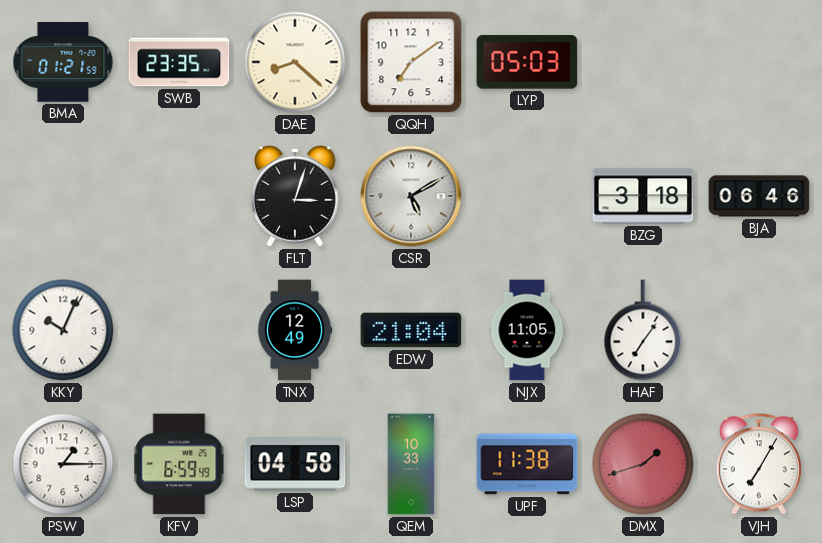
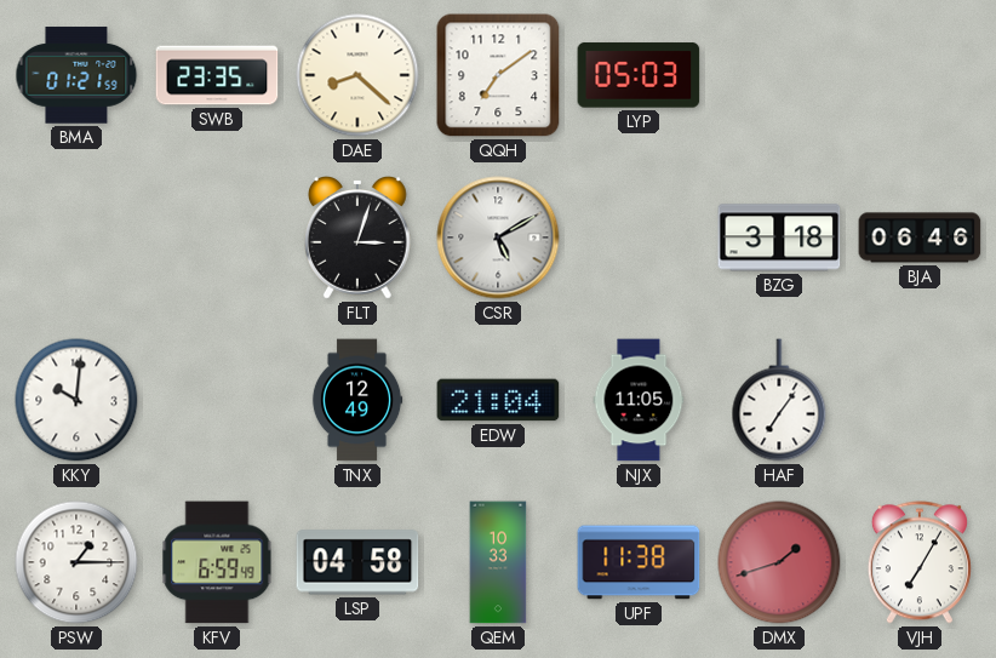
KKY: 10:04 -> 10:01
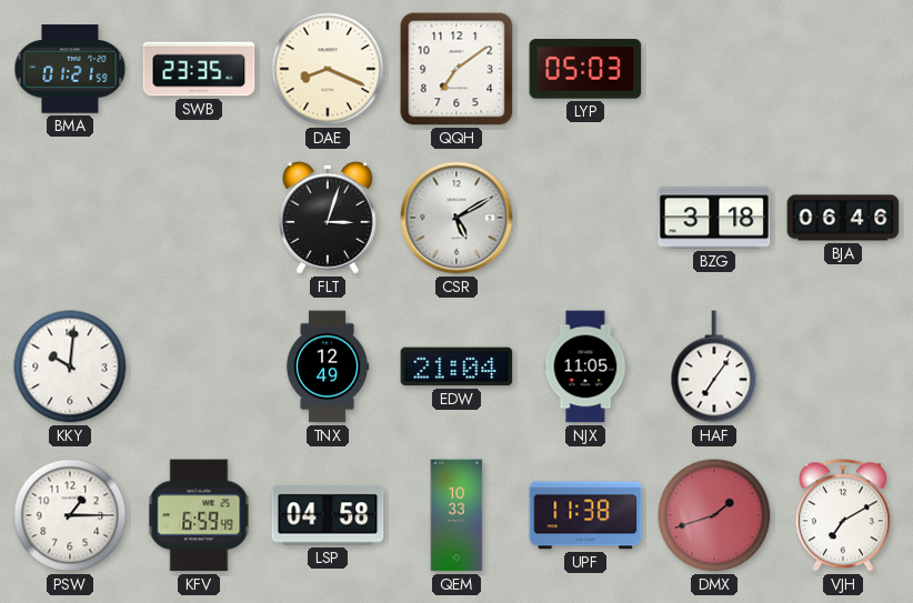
DAE: 8:22 -> 8:19
VJH: 7:05 -> 7:10
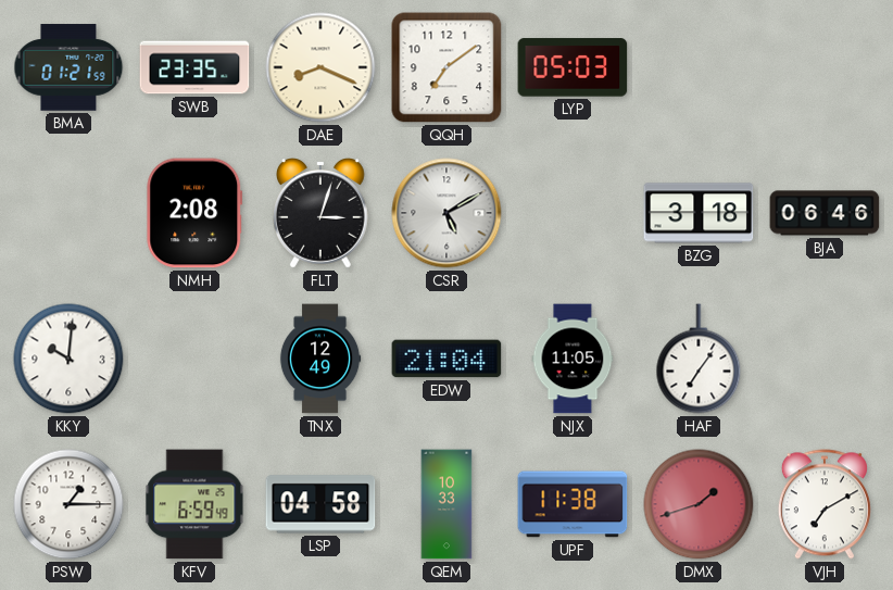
NMH: none -> 2:08
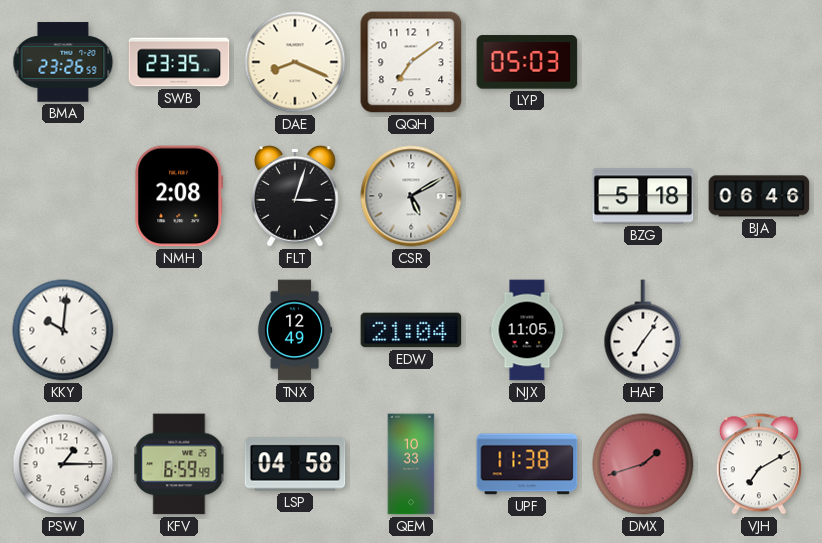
BMA: 01:21 -> 23:26
BZG: 3:18 -> 5:18
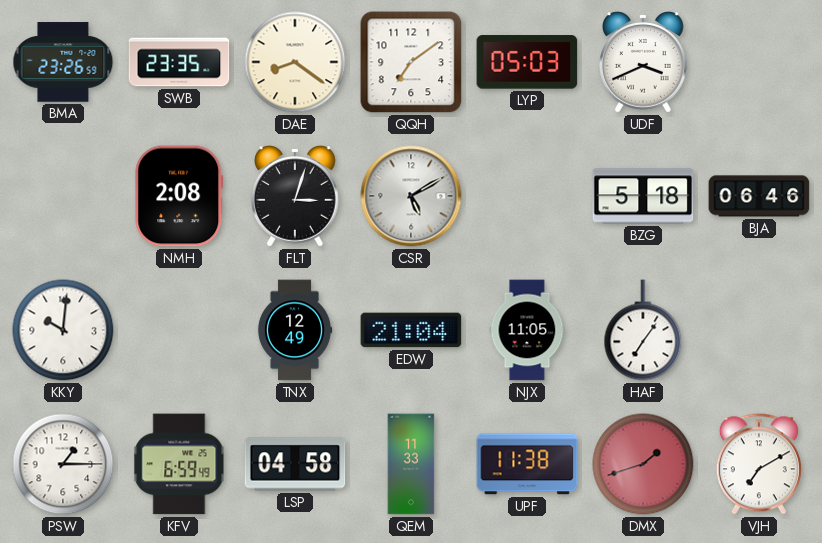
DAE: 8:19 -> 8:21
UDF: none -> 3:41
QEM: 10:33 -> 11:33
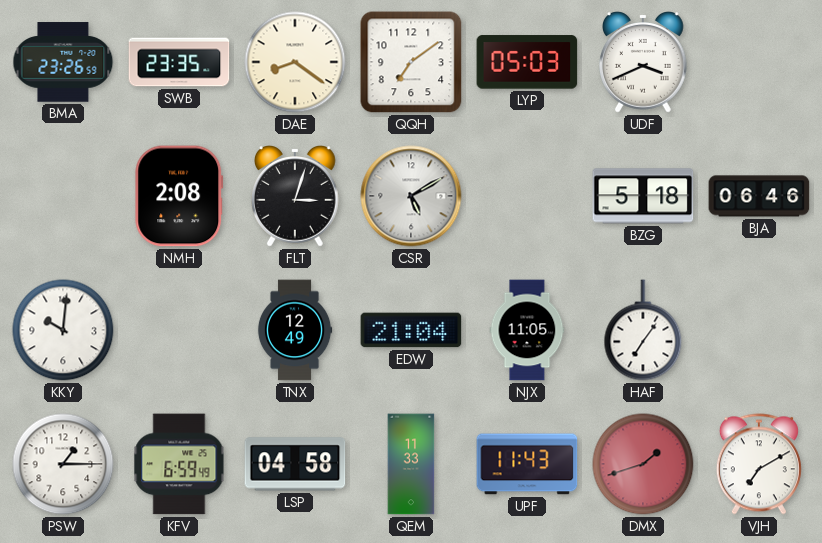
UPF: 11:38 -> 11:43
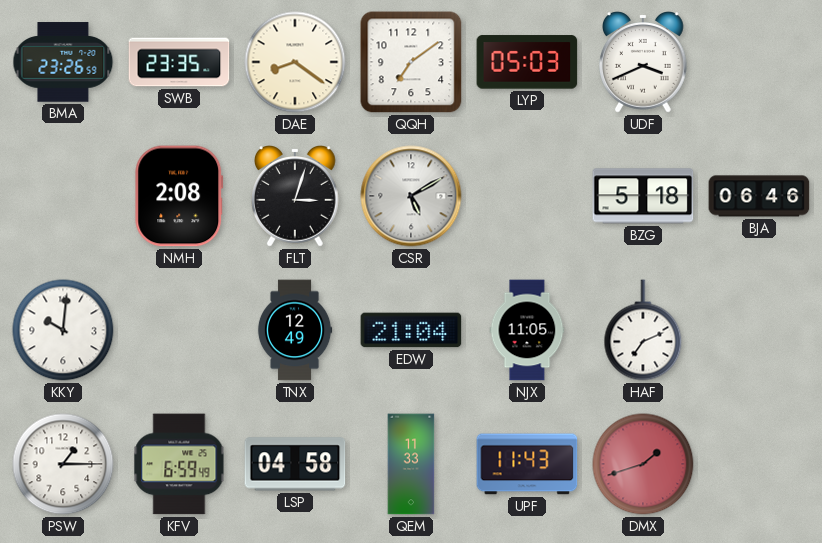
HAF: 7:06 -> 7:11
VJH: 7:10 -> none
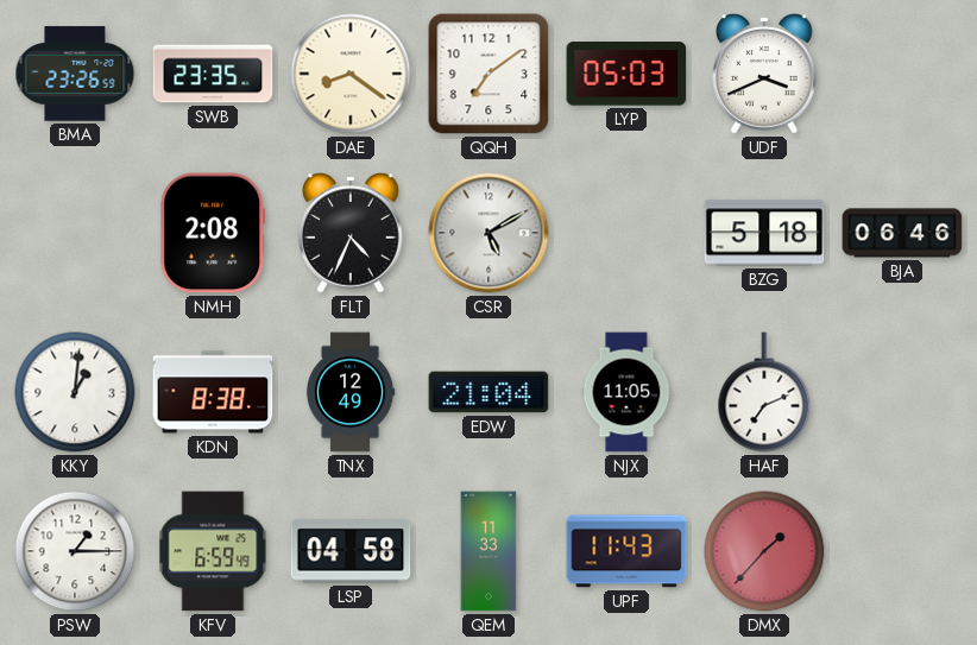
FLT: 3:03 -> 4:34
KKY: 10:01 -> 1:01
KDN: none -> 8:38
DMX: 1:42 -> 1:37
